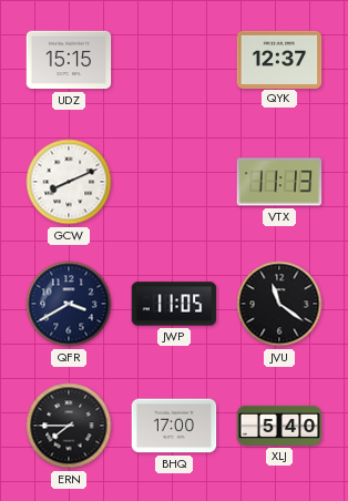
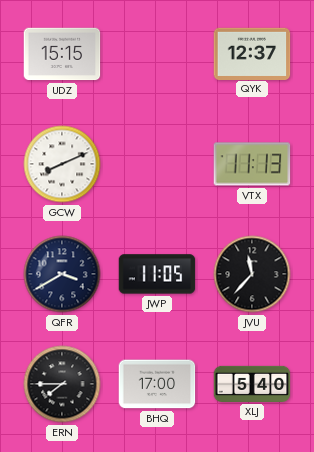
JVU: 11:21 -> 11:37
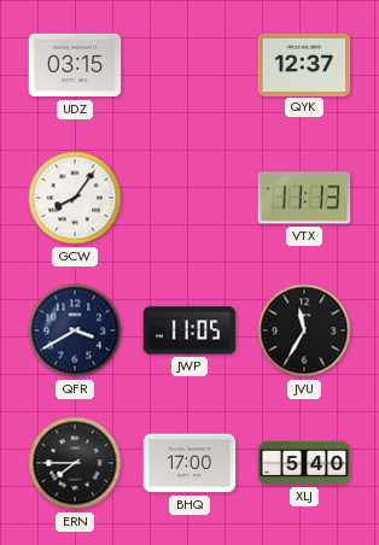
UDZ: 15:15 -> 03:15
GCW: 8:11 -> 8:06
JVU: 11:37 -> 11:35
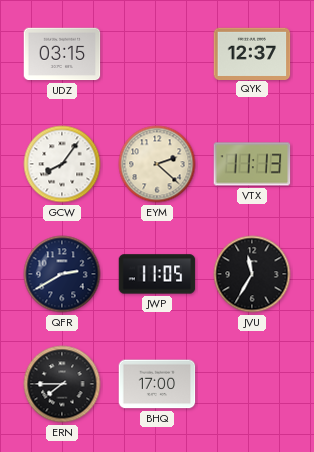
EYM: none -> 2:22
QFR: 3:40 -> 2:40
XLJ: 5:40 -> none
